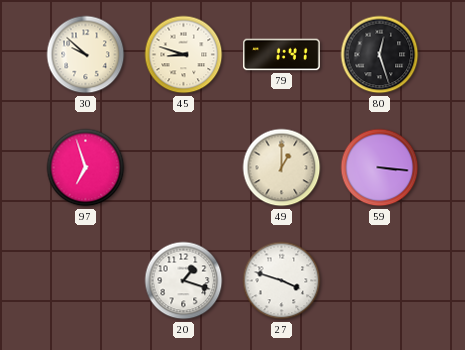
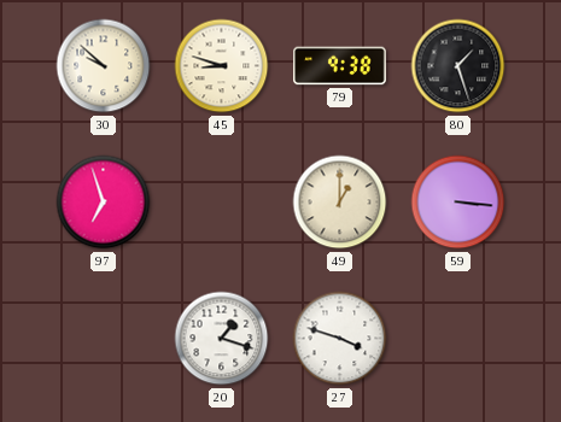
79: 1:41 -> 9:38
80: 12:27 -> 1:27
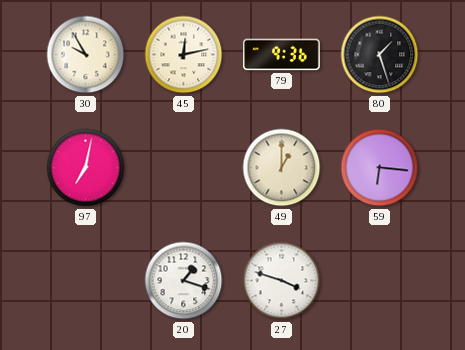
30: 9:52 -> 9:55
45: 8:48 -> 12:13
79: 9:38 -> 9:36
97: 6:57 -> 7:02
59: 3:16 -> 6:16
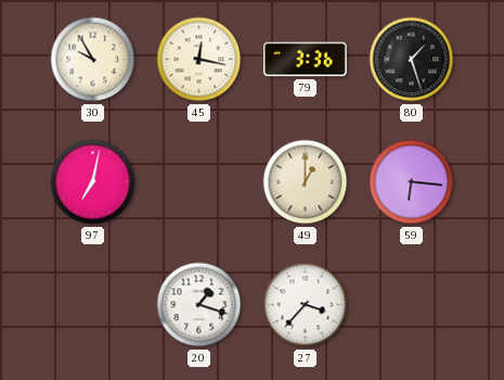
45: 12:13 -> 12:17
79: 9:36 -> 3:36
27: 3:48 -> 3:37
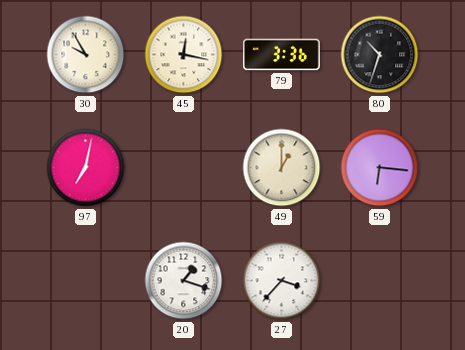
80: 1:27 -> 10:33
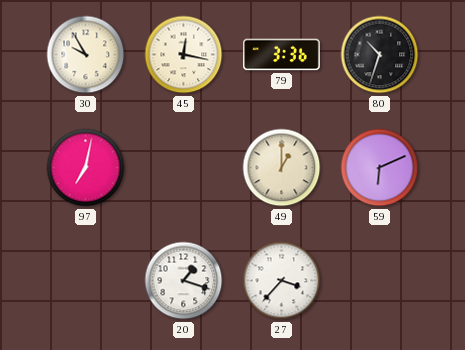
59: 6:16 -> 6:11
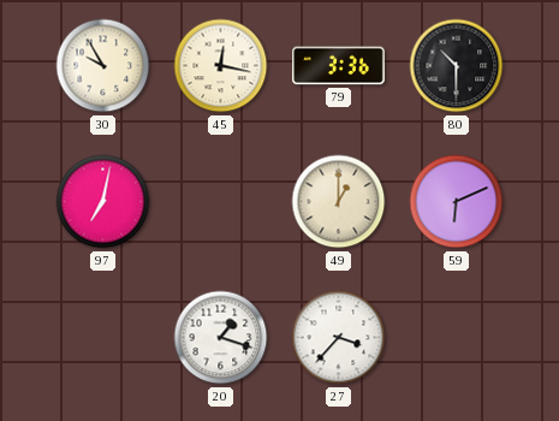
80: 10:33 -> 10:30
